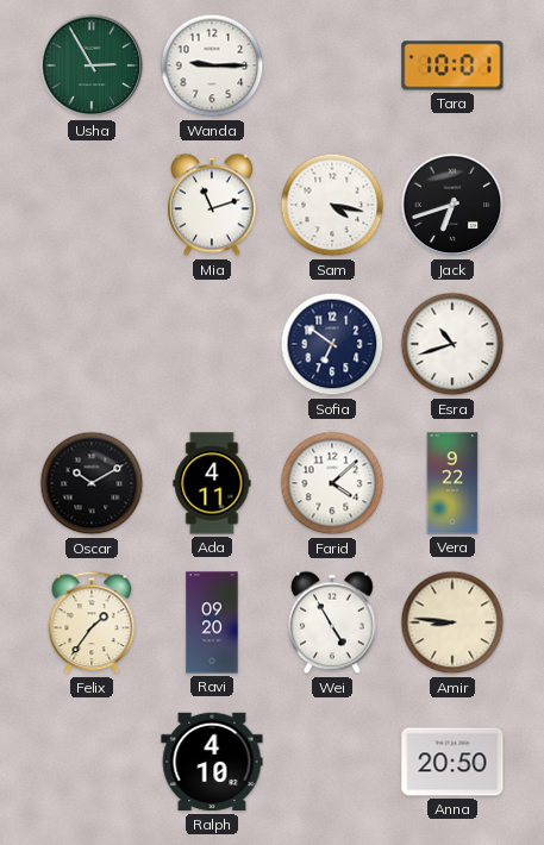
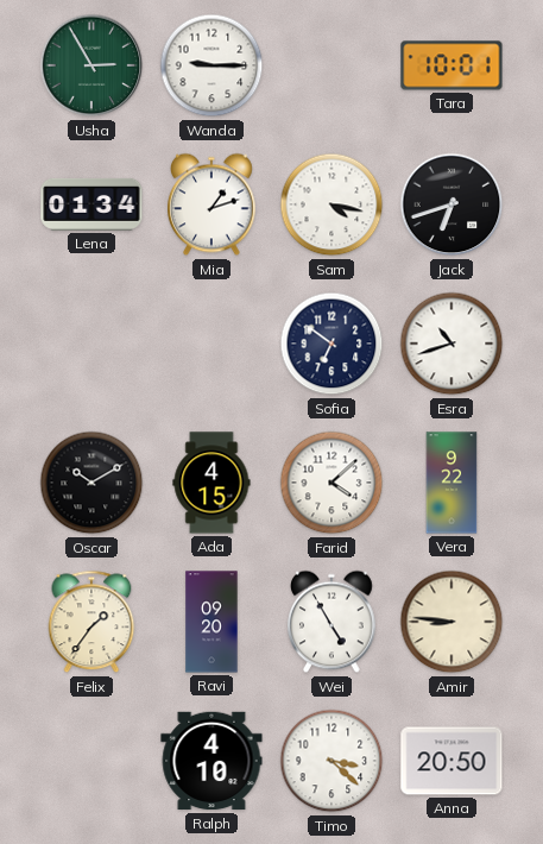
Lena: none -> 01:34
Mia: 11:12 -> 1:12
Ada: 4:11 -> 4:15
Timo: none -> 3:22
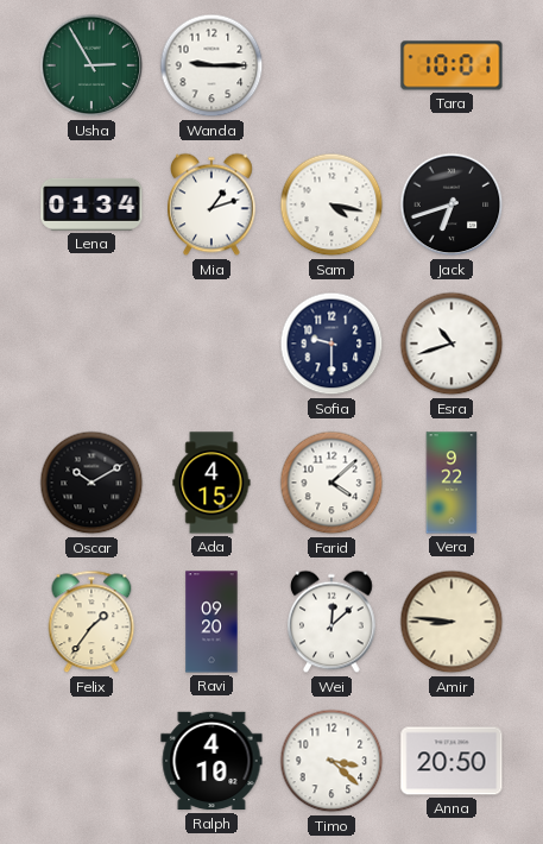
Sofia: 6:51 -> 9:30
Wei: 4:55 -> 12:08
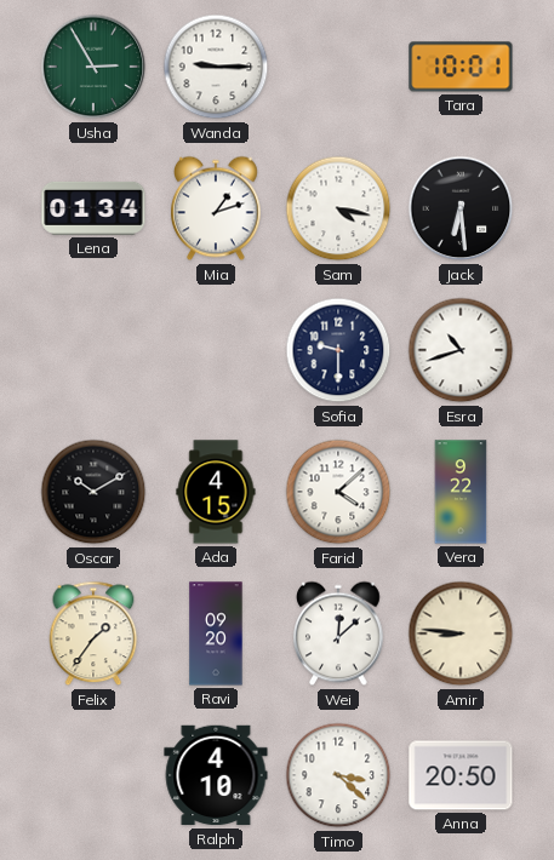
Jack: 6:42 -> 6:29
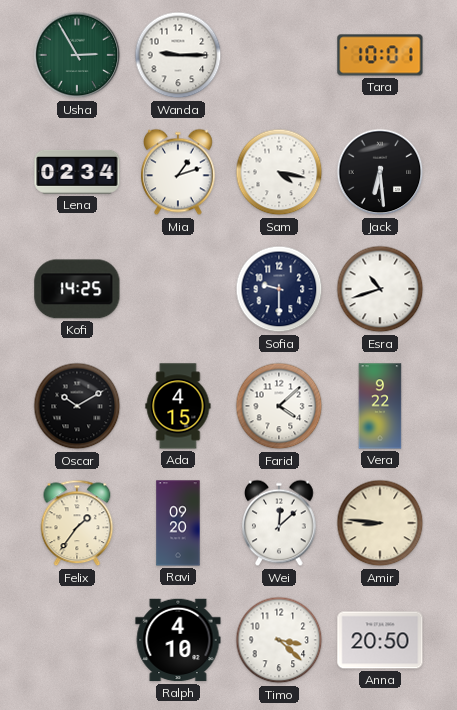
Lena: 01:34 -> 02:34
Kofi: none -> 14:25
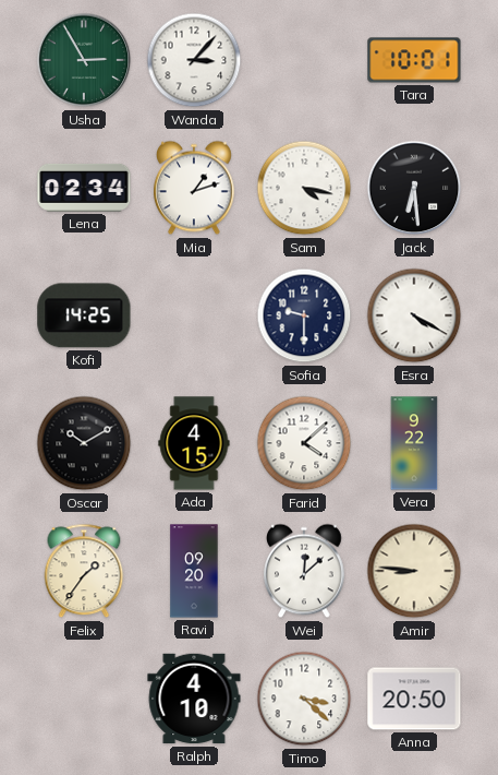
Wanda: 9:15 -> 3:07
Esra: 10:42 -> 4:20
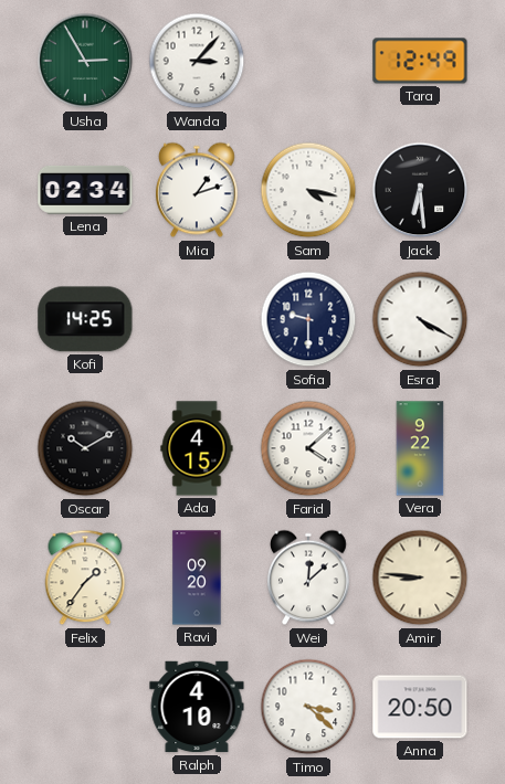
Tara: 10:01 -> 12:49
